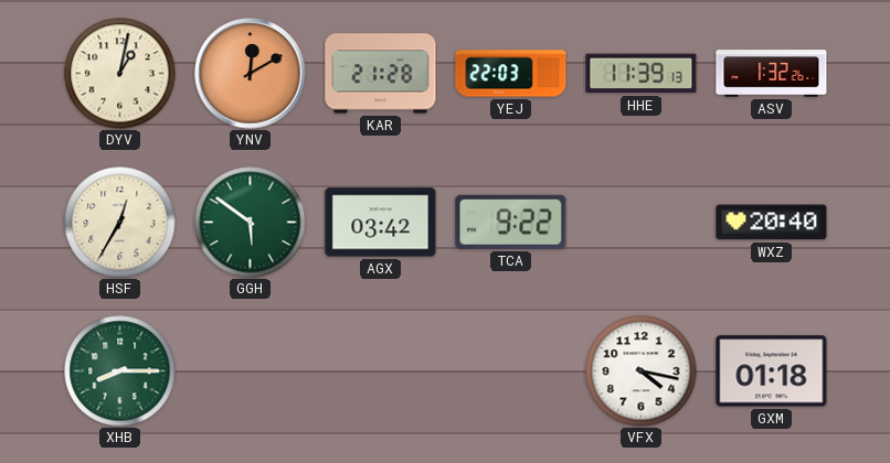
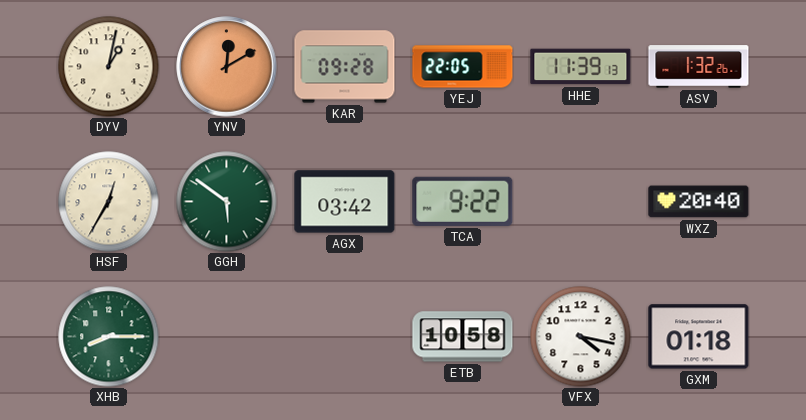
KAR: 21:28 -> 09:28
YEJ: 22:03 -> 22:05
ETB: none -> 10:58
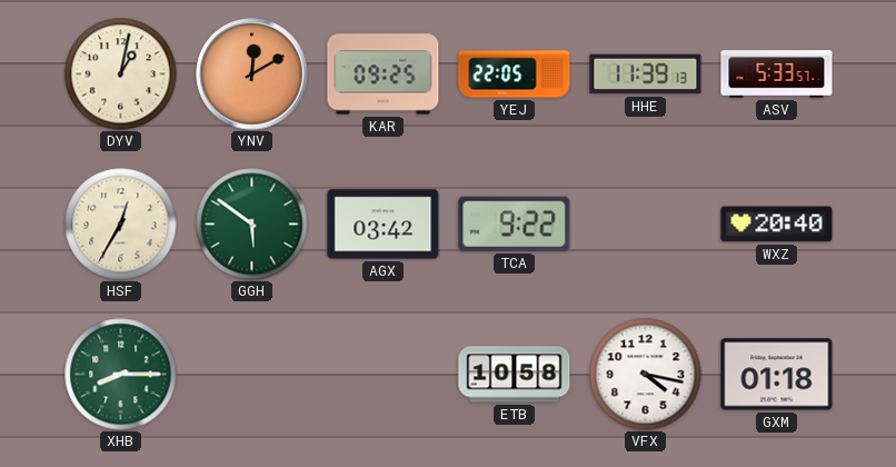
KAR: 09:28 -> 09:25
ASV: 1:32 -> 5:33
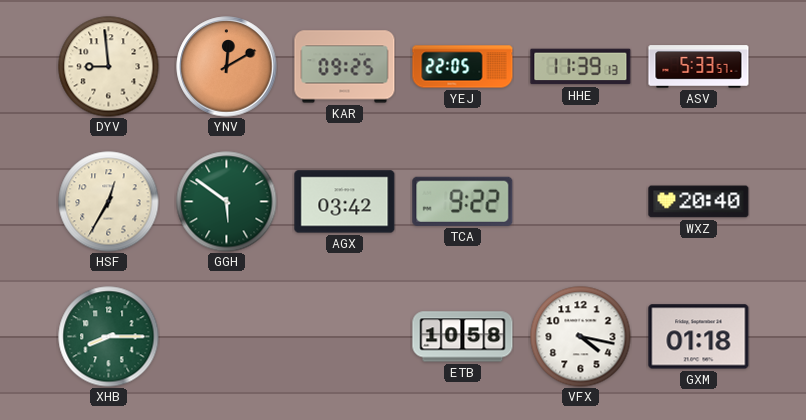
DYV: 1:02 -> 8:59
